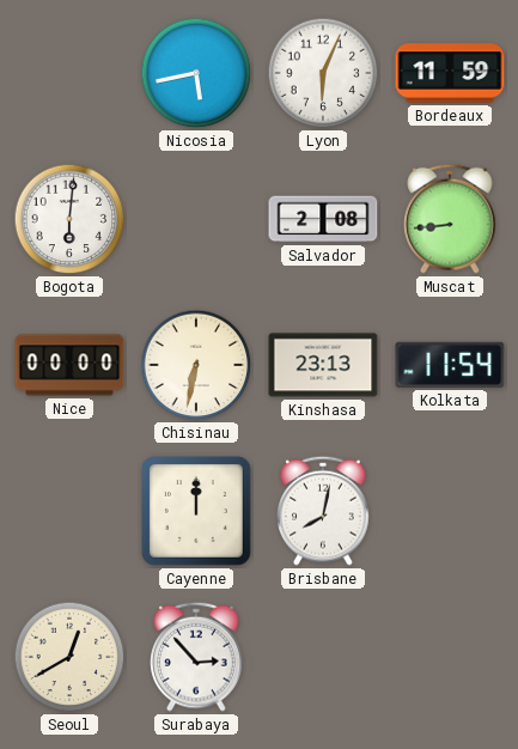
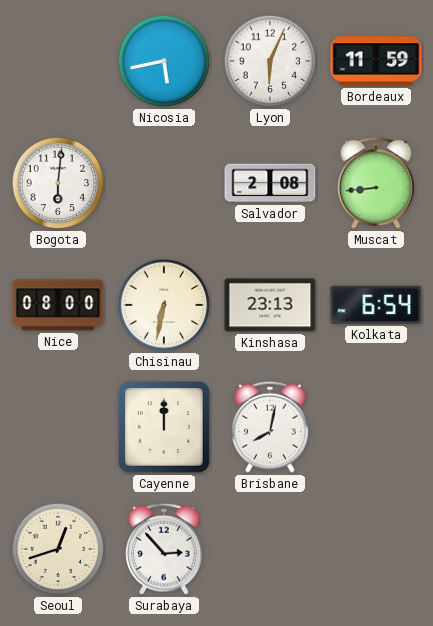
Nice: 00:00 -> 08:00
Kolkata: 11:54 -> 6:54
Seoul: 12:40 -> 12:42
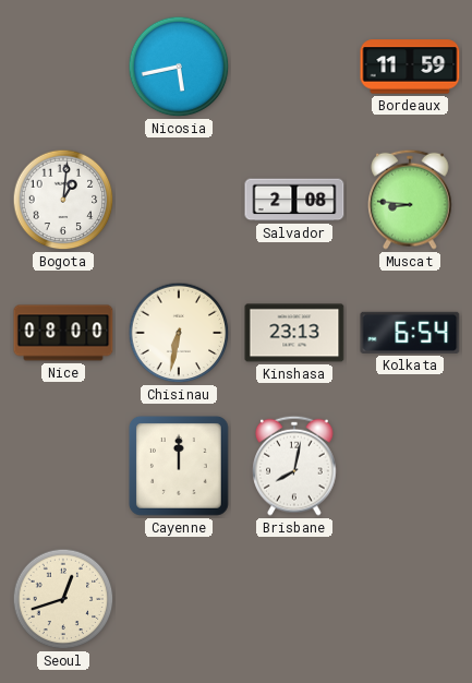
Lyon: 6:04 -> none
Bogota: 6:01 -> 1:01
Muscat: 8:44 -> 8:46
Surabaya: 2:53 -> none
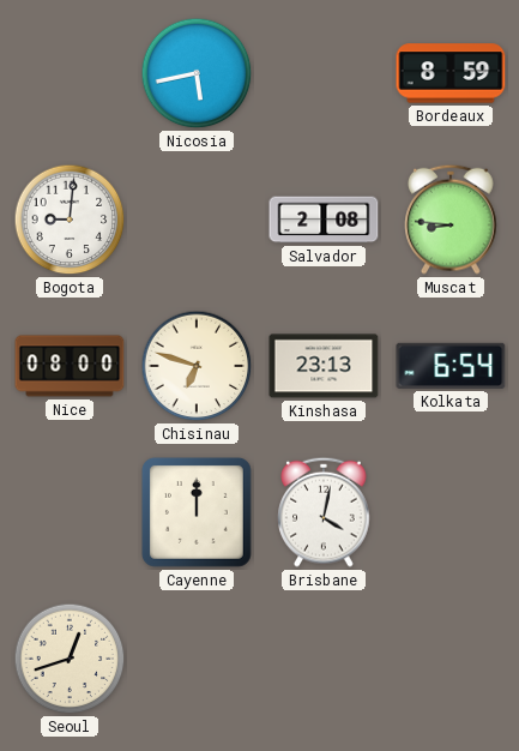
Bordeaux: 11:59 -> 8:59
Bogota: 1:01 -> 9:01
Chisinau: 6:32 -> 6:48
Brisbane: 8:02 -> 4:02
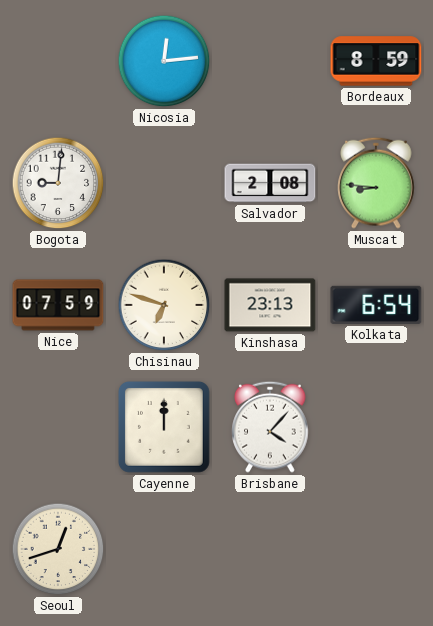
Nicosia: 5:43 -> 12:14
Nice: 08:00 -> 07:59
Brisbane: 4:02 -> 4:07
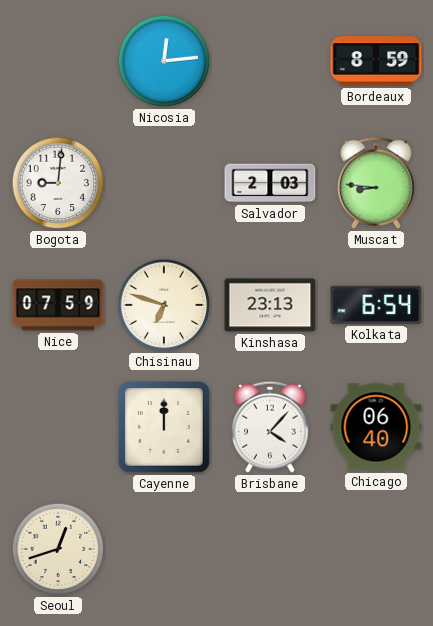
Salvador: 2:08 -> 2:03
Chicago: none -> 06:40
